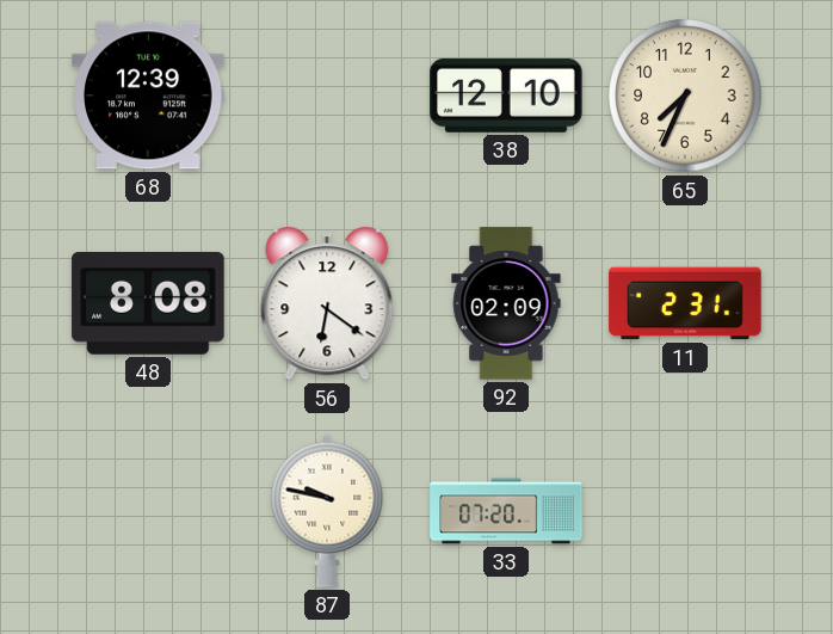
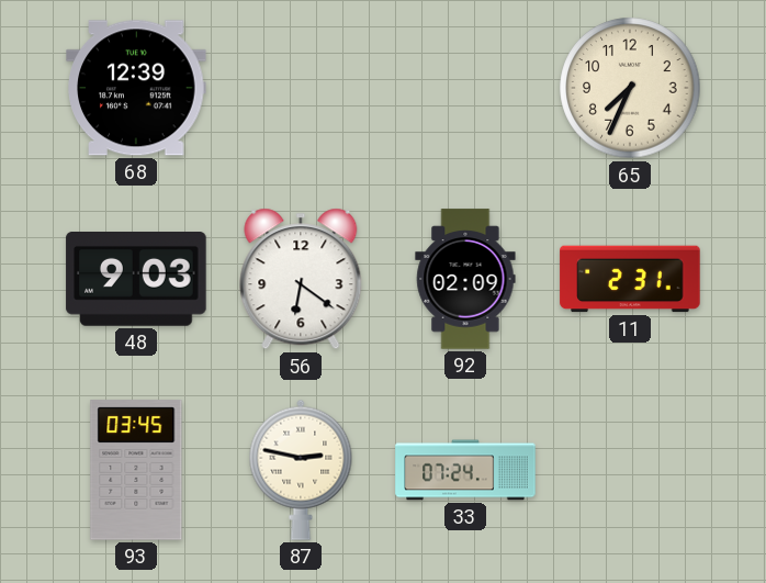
38: 12:10 -> none
48: 8:08 -> 9:03
93: none -> 03:45
87: 9:47 -> 2:47
33: 07:20 -> 07:24
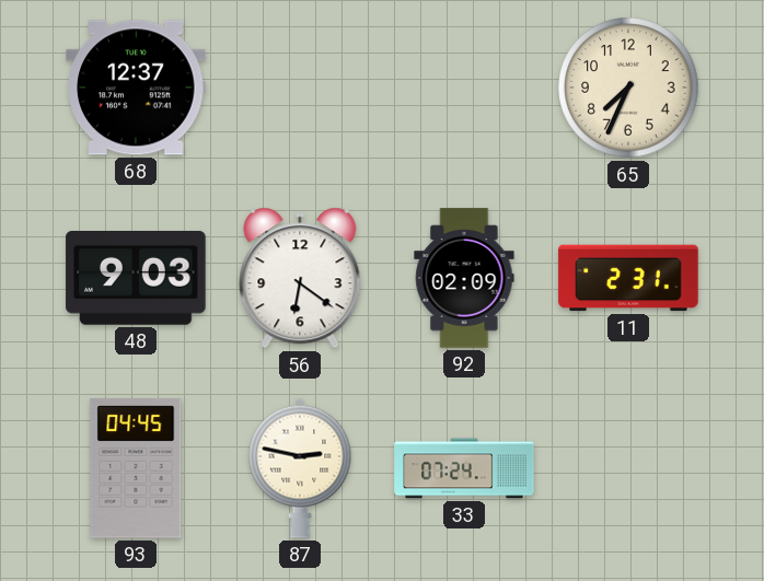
68: 12:39 -> 12:37
93: 03:45 -> 04:45
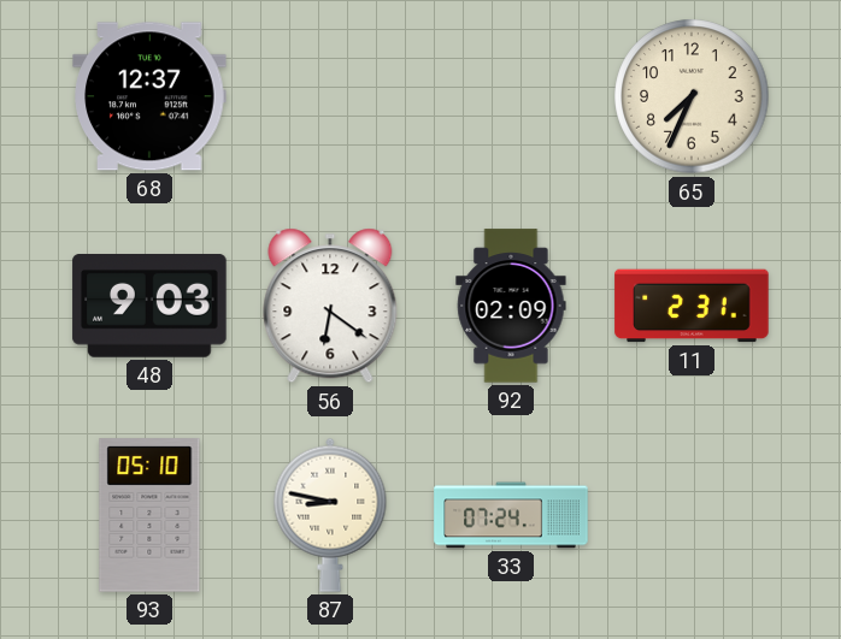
93: 04:45 -> 05:10
87: 2:47 -> 8:47
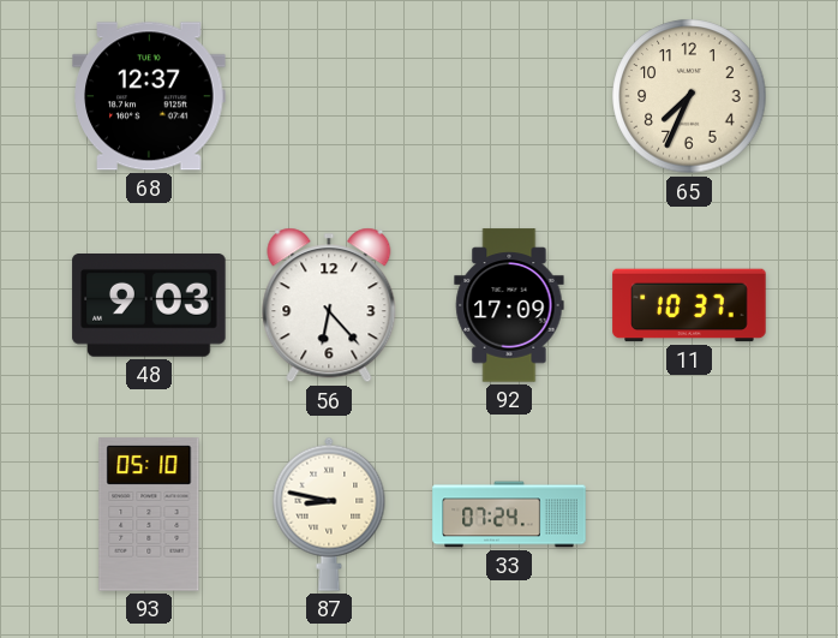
56: 6:21 -> 6:23
92: 02:09 -> 17:09
11: 2:31 -> 10:37
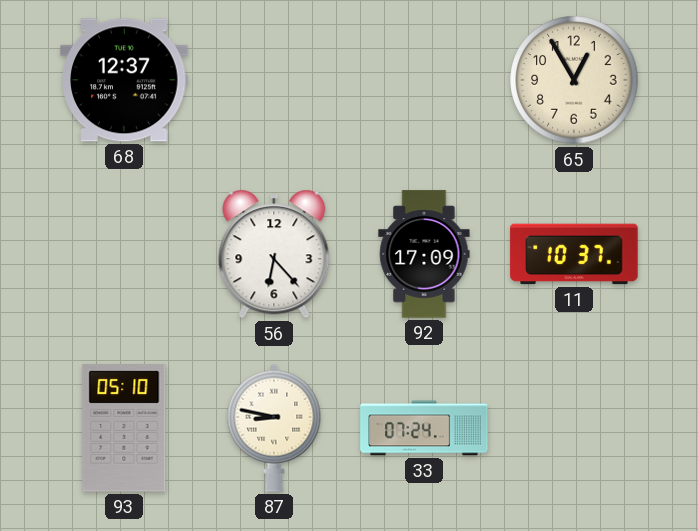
65: 7:34 -> 12:55
48: 9:03 -> none
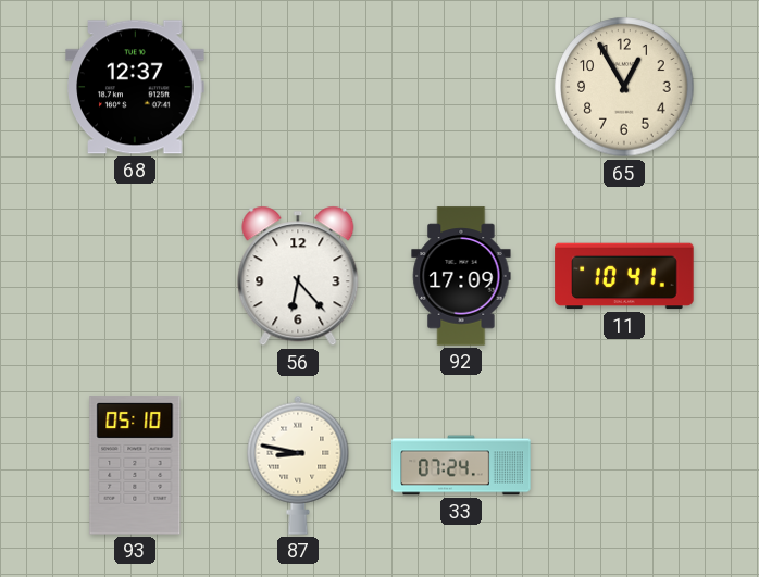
11: 10:37 -> 10:41
